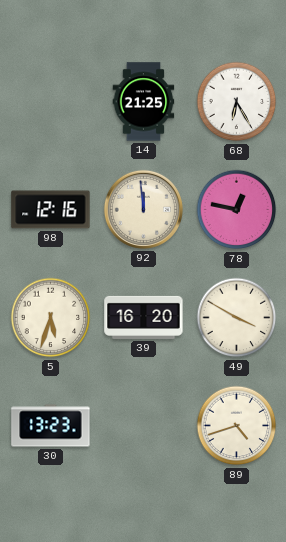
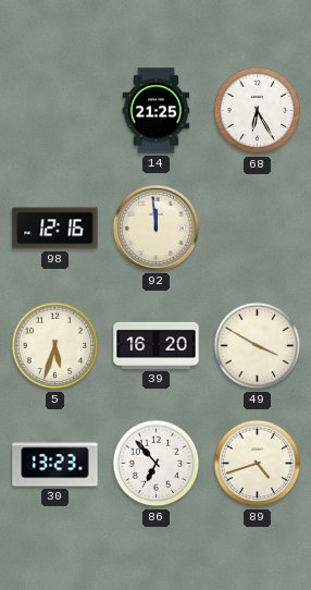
78: 12:47 -> none
86: none -> 6:53
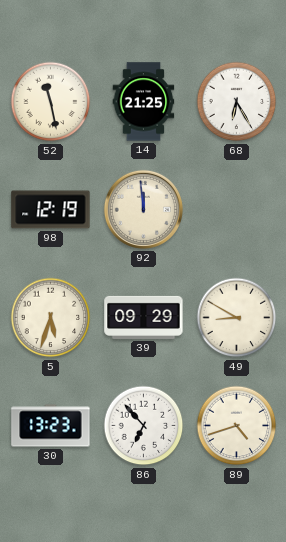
52: none -> 11:28
98: 12:16 -> 12:19
39: 16:20 -> 09:29
49: 3:50 -> 8:50
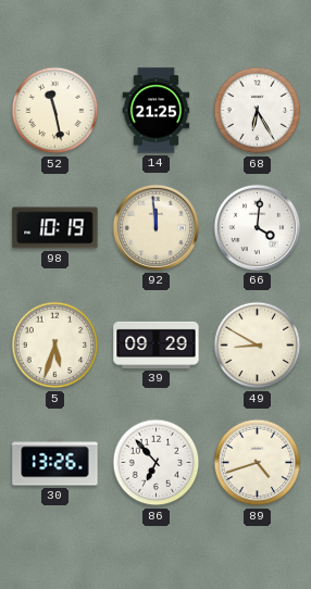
98: 12:19 -> 10:19
66: none -> 4:01
30: 13:23 -> 13:26
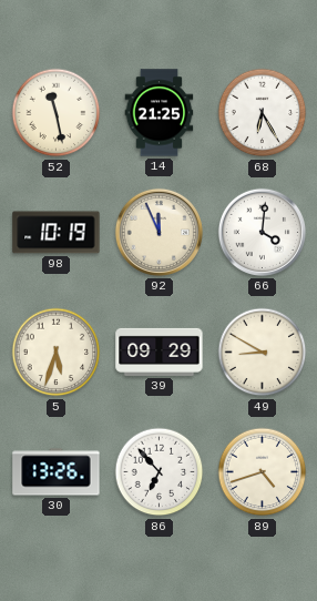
92: 11:59 -> 11:56
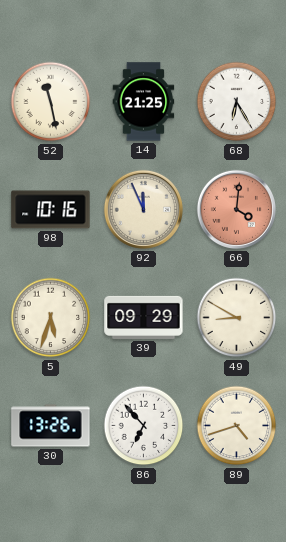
98: 10:19 -> 10:16
66 dial: white -> salmon
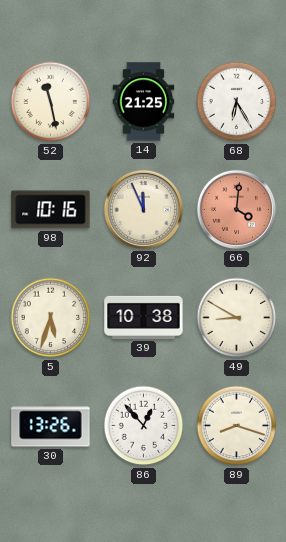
39: 09:29 -> 10:38
86: 6:53 -> 12:53
89: 4:42 -> 8:18
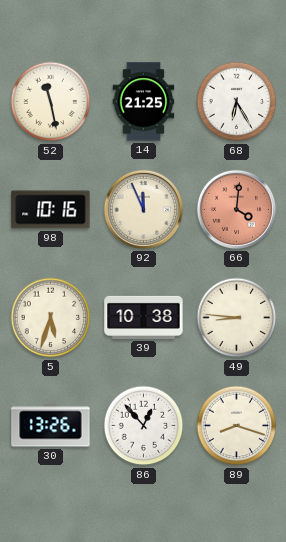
49: 8:50 -> 8:46
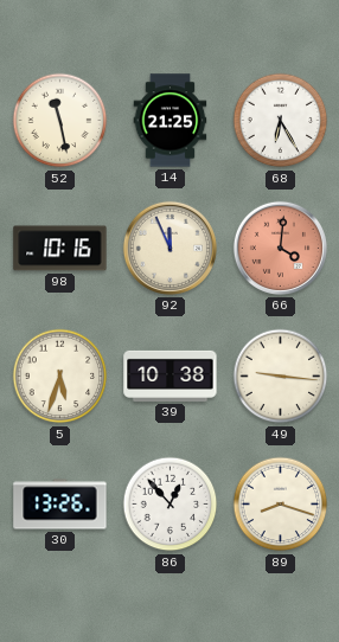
49: 8:46 -> 9:16
